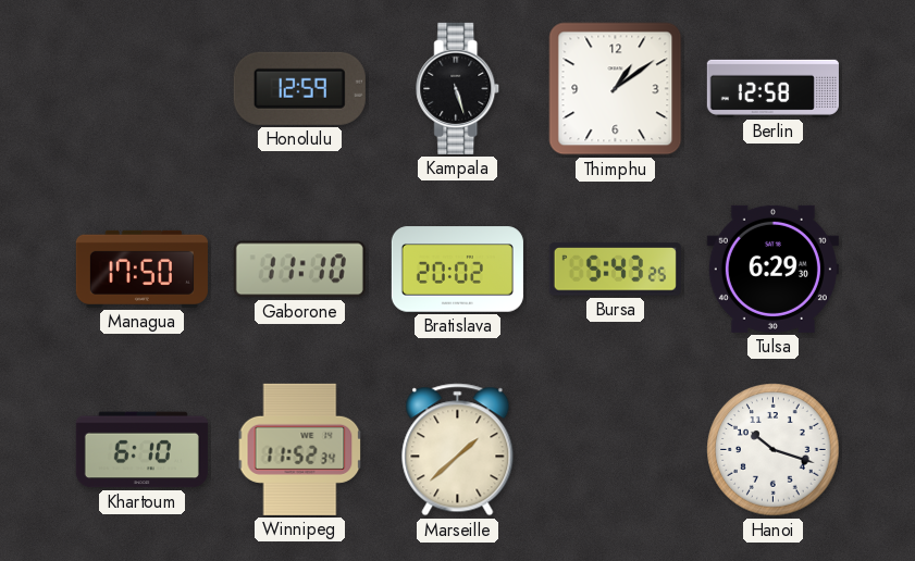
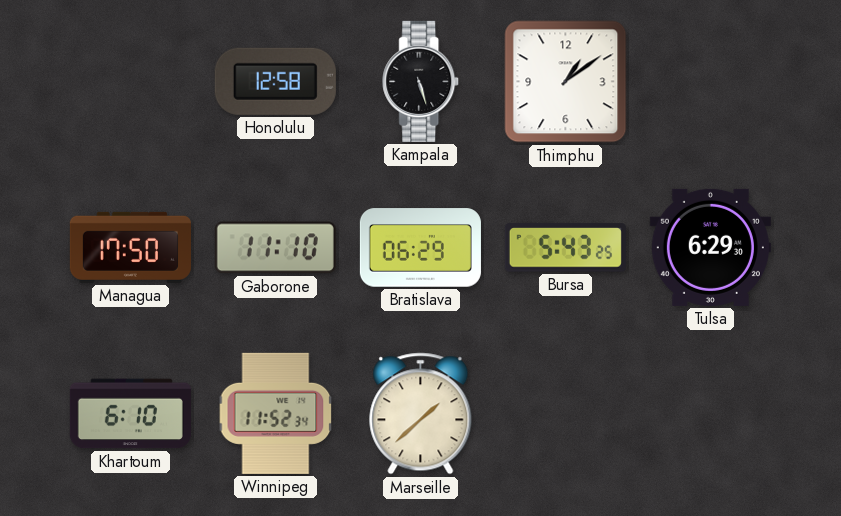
Honolulu: 12:59 -> 12:58
Berlin: 12:58 -> none
Bratislava: 20:02 -> 06:29
Hanoi: 10:18 -> none
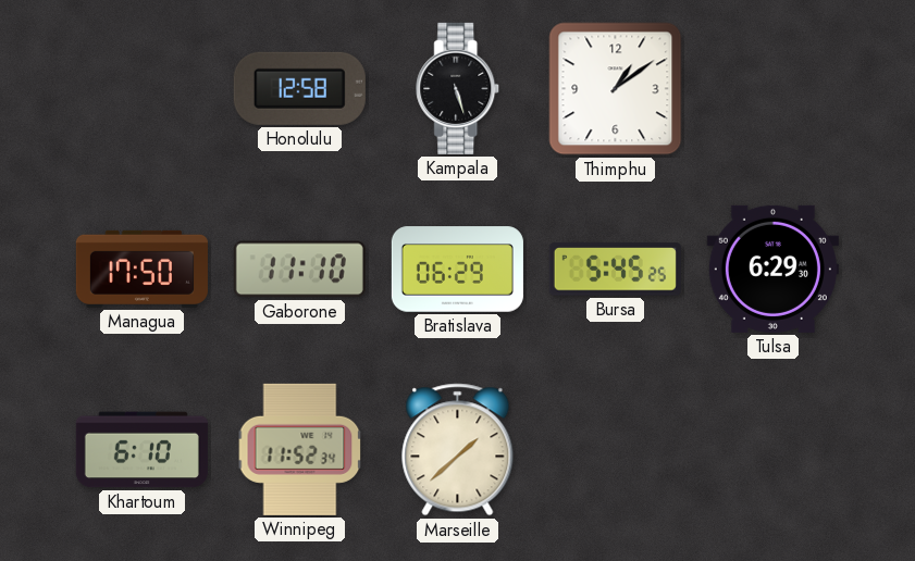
Bursa: 5:43 -> 5:45
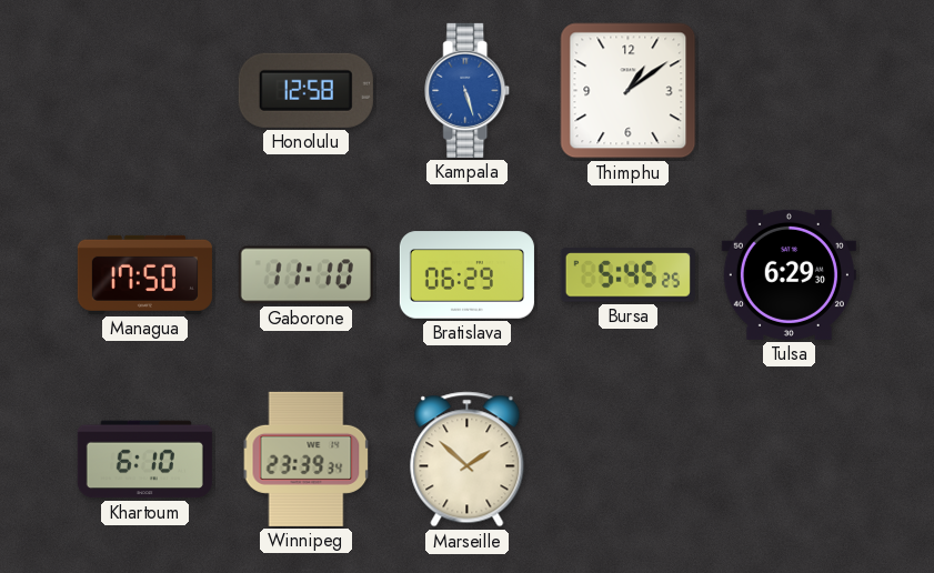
Kampala dial: black -> blue
Winnipeg: 11:52 -> 23:39
Marseille: 1:38 -> 1:52
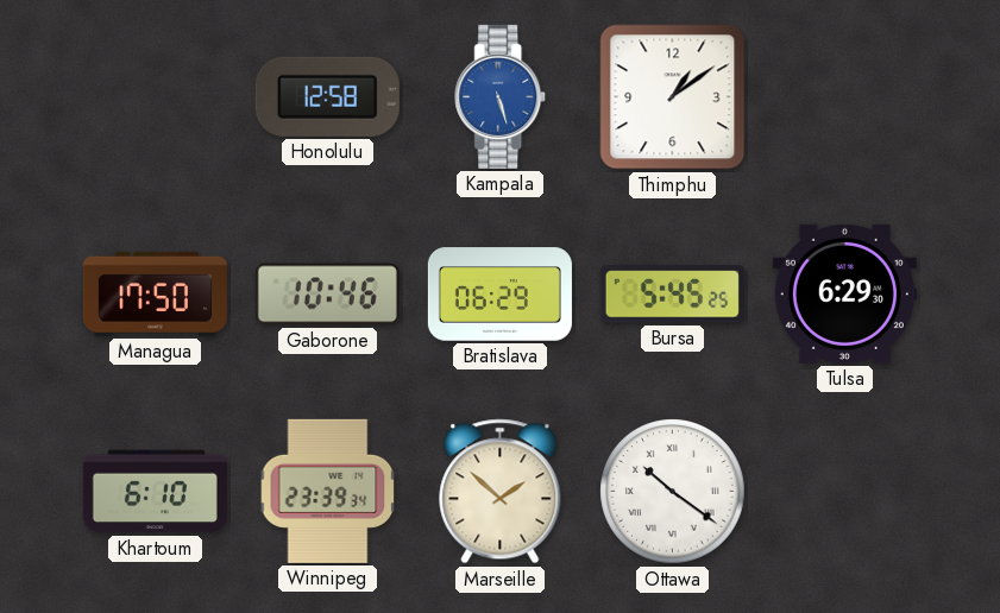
Gaborone: 11:10 -> 10:46
Ottawa: none -> 10:21
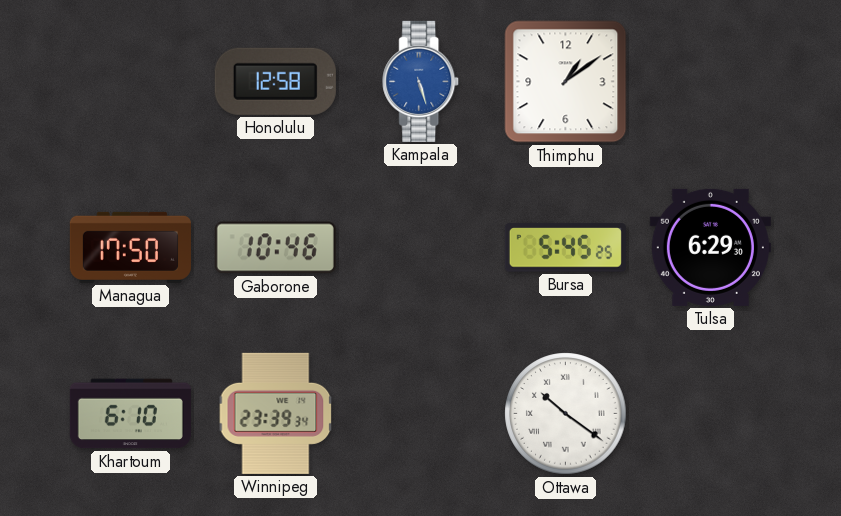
Bratislava: 06:29 -> none
Marseille: 1:52 -> none
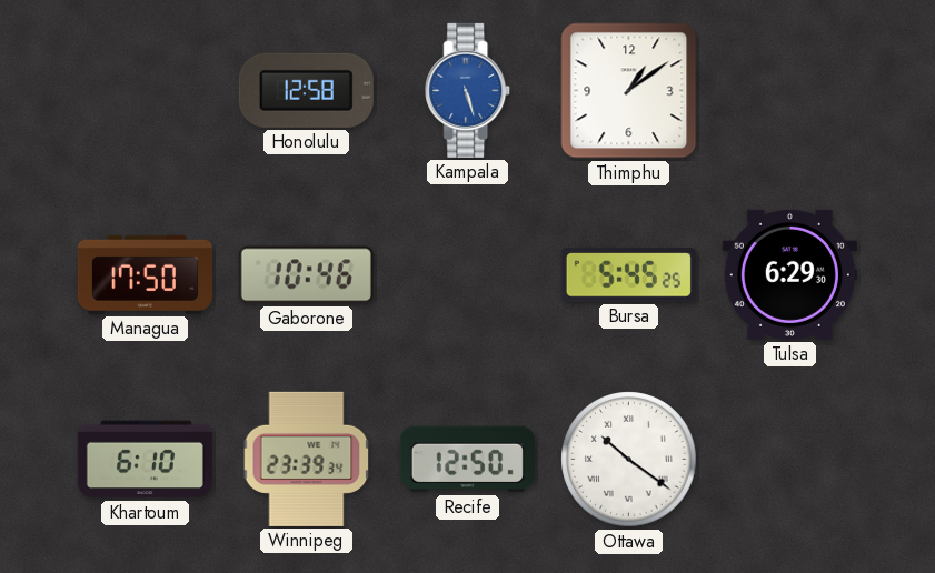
Recife: none -> 12:50
